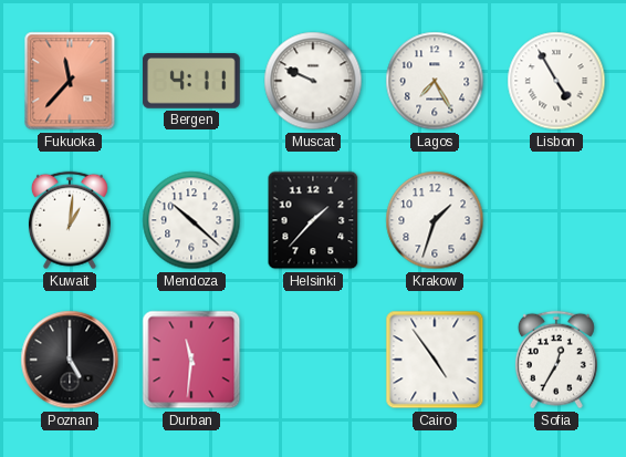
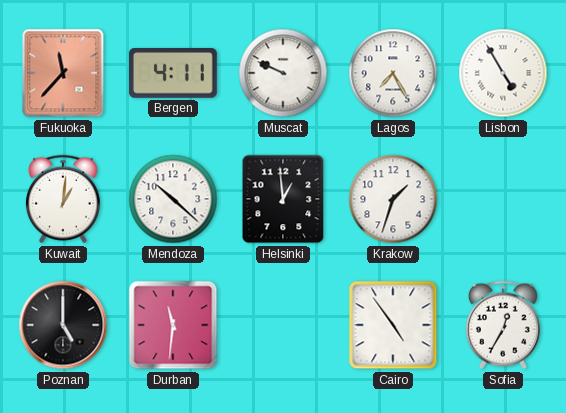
Helsinki: 1:37 -> 12:59
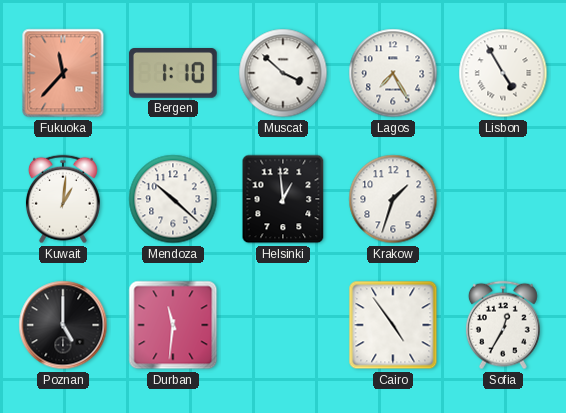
Bergen: 4:11 -> 1:10
Muscat: 9:49 -> 3:52
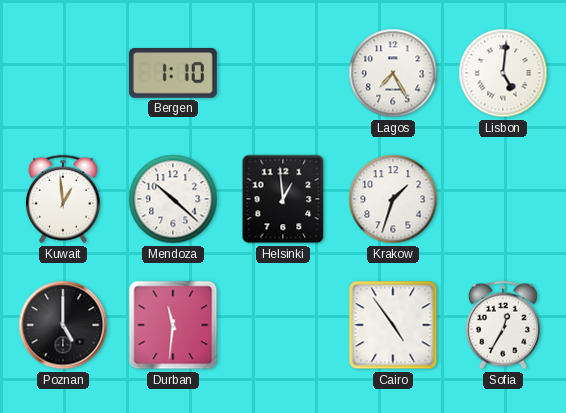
Fukuoka: 11:37 -> none
Muscat: 3:52 -> none
Lisbon: 4:55 -> 5:01
Kuwait: 1:01 -> 12:59
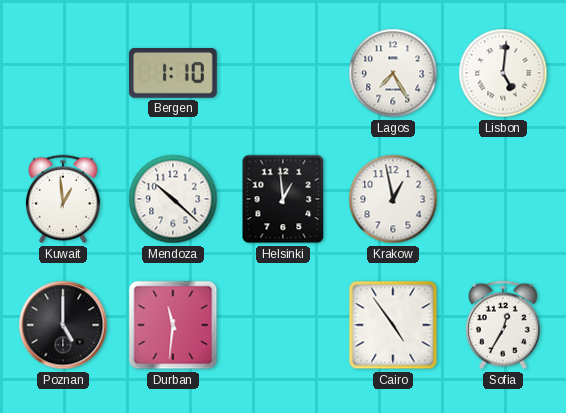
Krakow: 1:33 -> 12:58
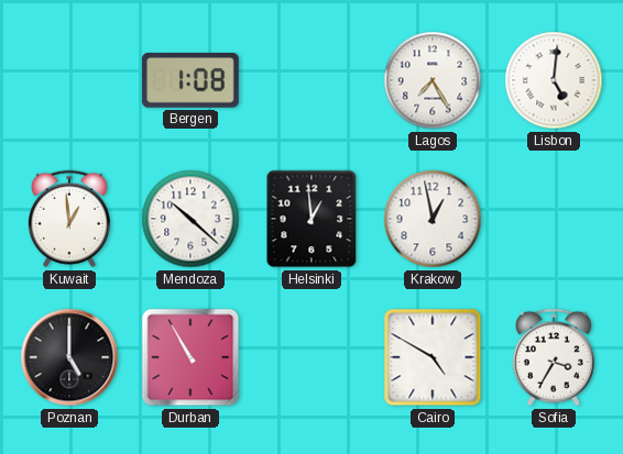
Bergen: 1:10 -> 1:08
Durban: 11:31 -> 10:55
Cairo: 4:54 -> 4:50
Sofia: 12:35 -> 3:35
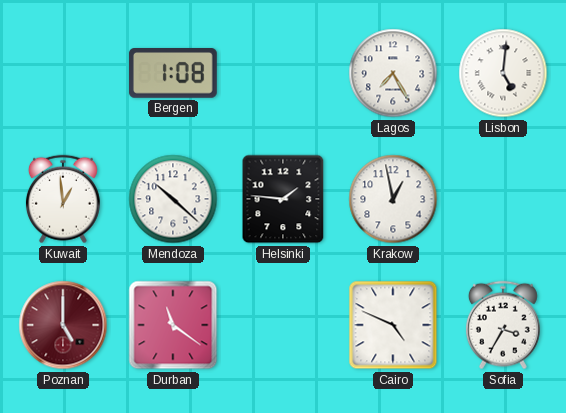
Helsinki: 12:59 -> 1:46
Poznan dial: black -> burgundy
Durban: 10:55 -> 11:21
Cairo: 4:50 -> 4:49
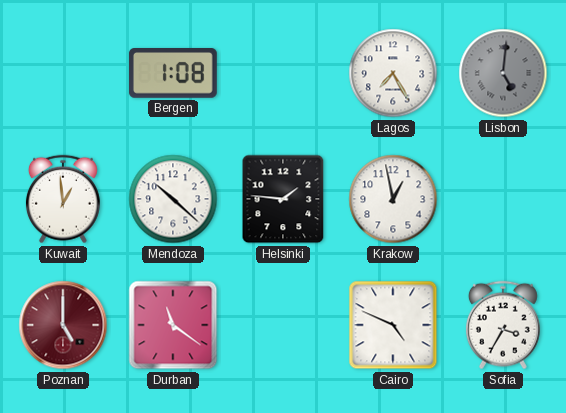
Lisbon dial: white -> grey
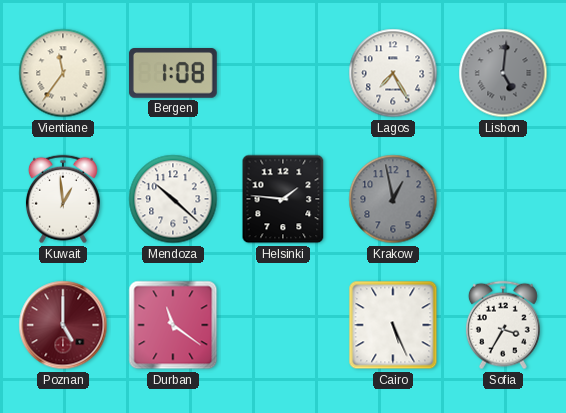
Vientiane: none -> 11:36
Krakow dial: white -> grey
Cairo: 4:49 -> 5:26
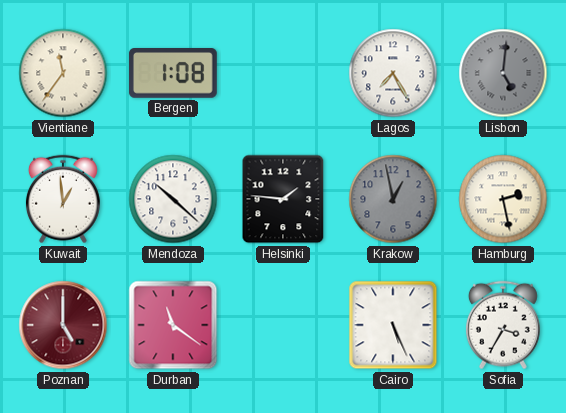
Hamburg: none -> 2:28
